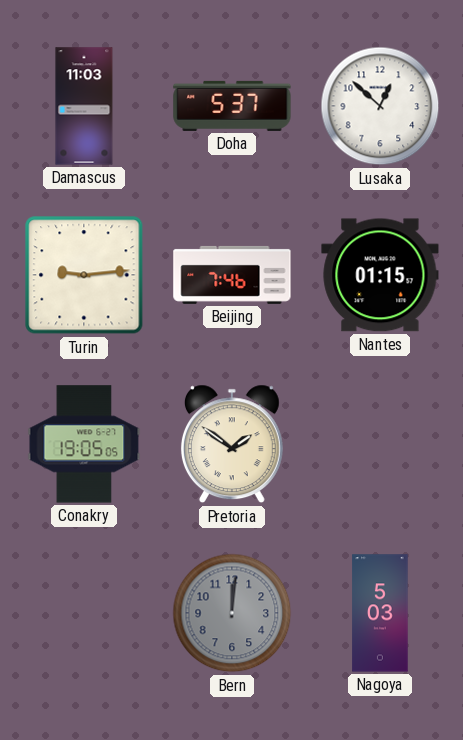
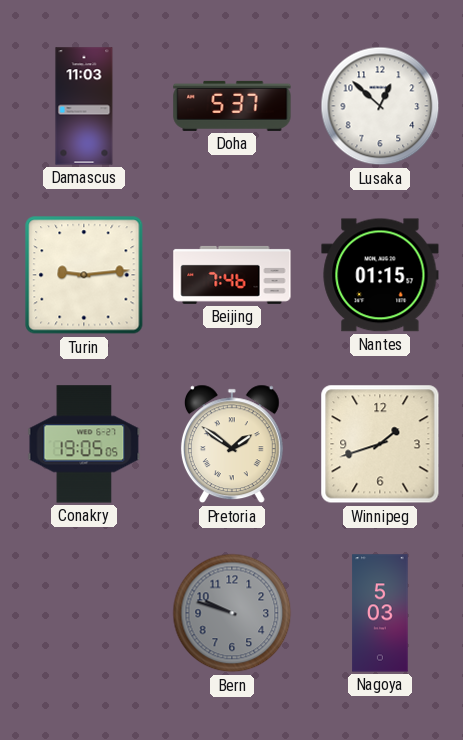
Winnipeg: none -> 1:42
Bern: 12:01 -> 9:48
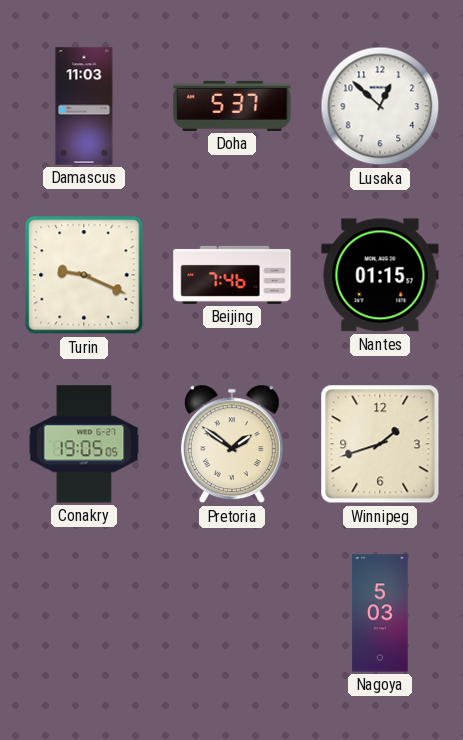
Turin: 9:14 -> 9:19
Bern: 9:48 -> none
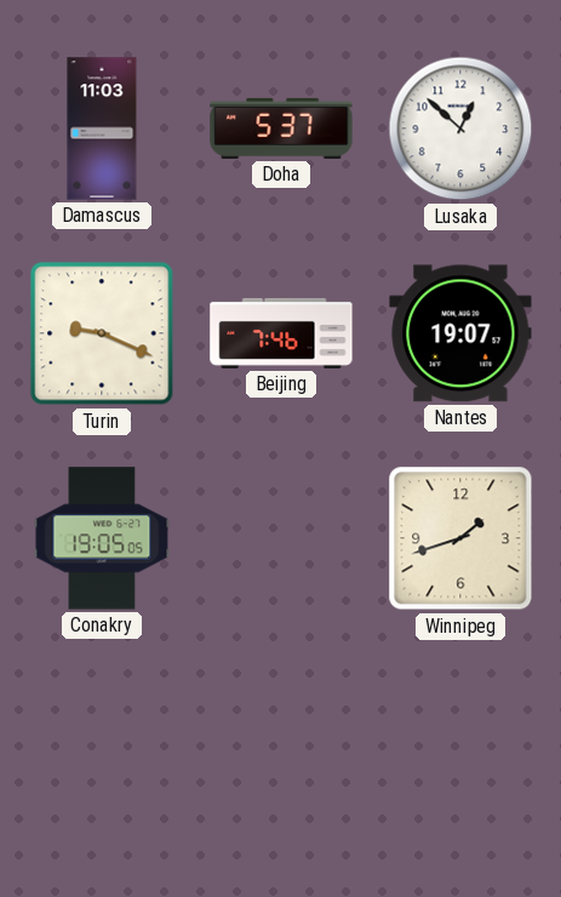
Nantes: 01:15 -> 19:07
Pretoria: 1:51 -> none
Nagoya: 5:03 -> none
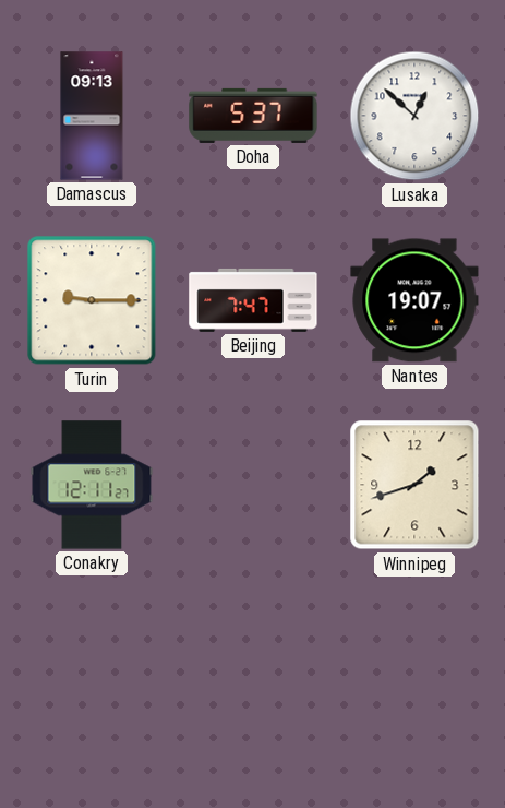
Damascus: 11:03 -> 09:13
Turin: 9:19 -> 9:15
Beijing: 7:46 -> 7:47
Conakry: 19:05 -> 12:11
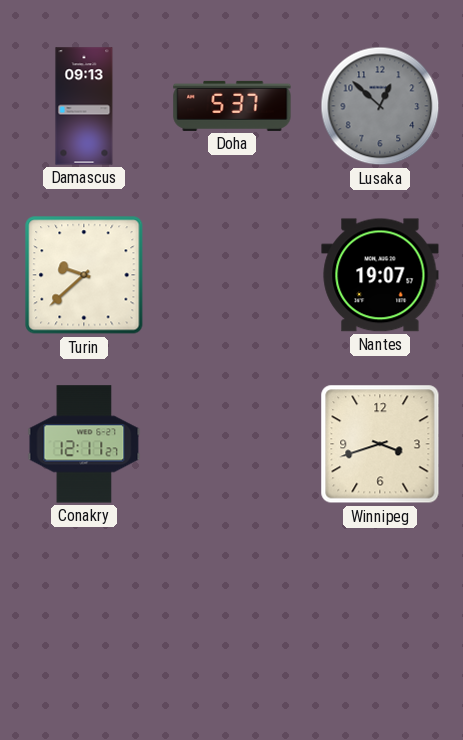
Lusaka dial: white -> grey
Turin: 9:15 -> 9:38
Beijing: 7:47 -> none
Winnipeg: 1:42 -> 3:42
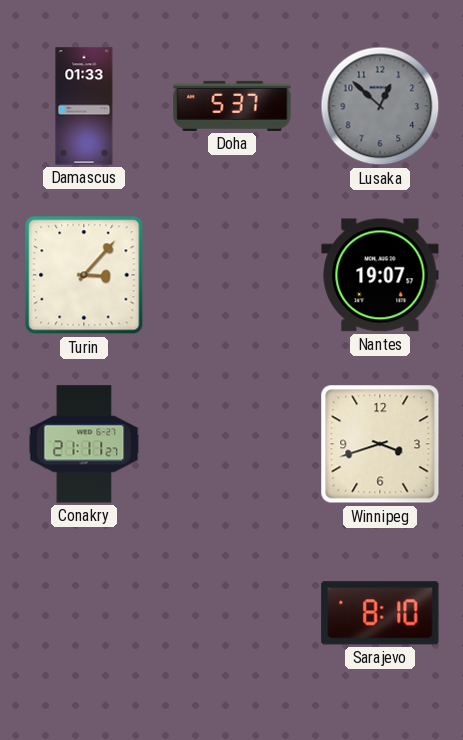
Damascus: 09:13 -> 01:33
Turin: 9:38 -> 3:07
Conakry: 12:11 -> 21:11
Sarajevo: none -> 8:10
